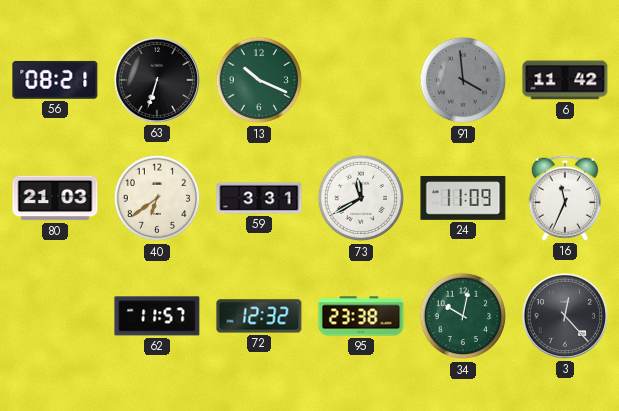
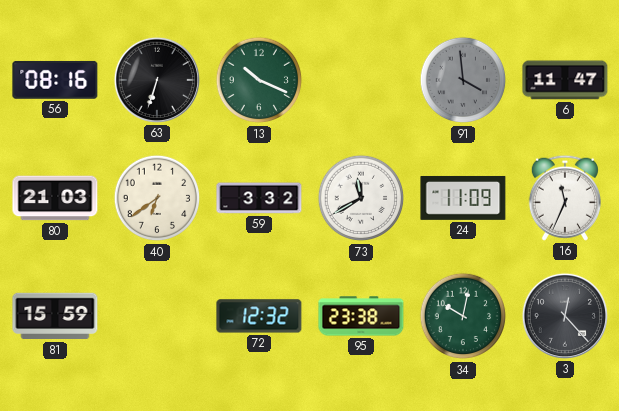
56: 08:21 -> 08:16
6: 11:42 -> 11:47
59: 3:31 -> 3:32
81: none -> 15:59
62: 11:57 -> none
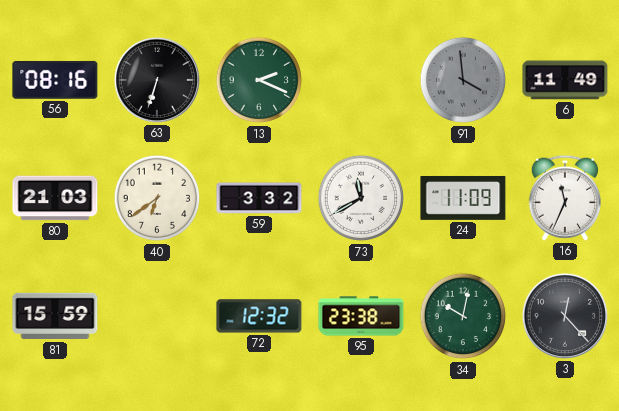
13: 10:19 -> 2:19
6: 11:47 -> 11:49
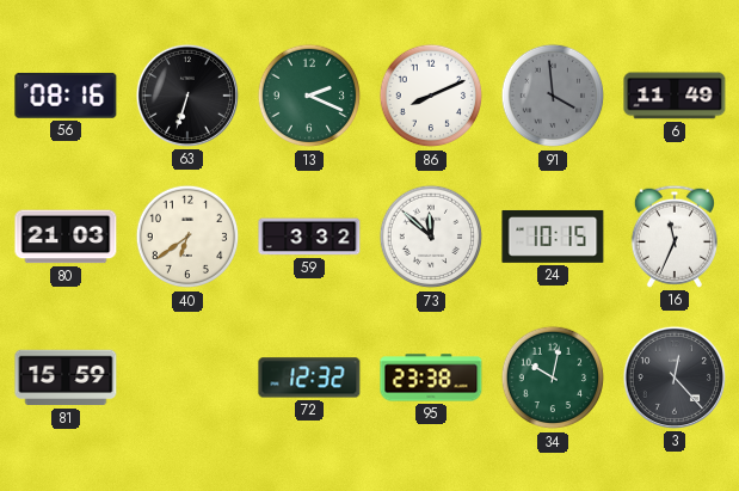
86: none -> 8:11
73: 11:40 -> 11:52
24: 11:09 -> 10:15
